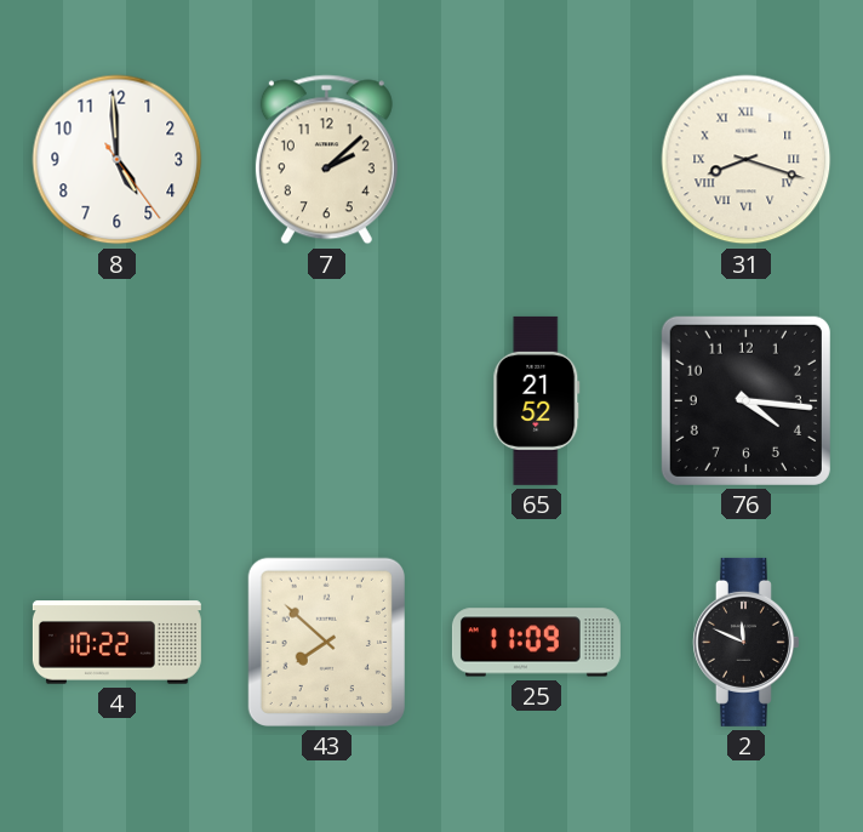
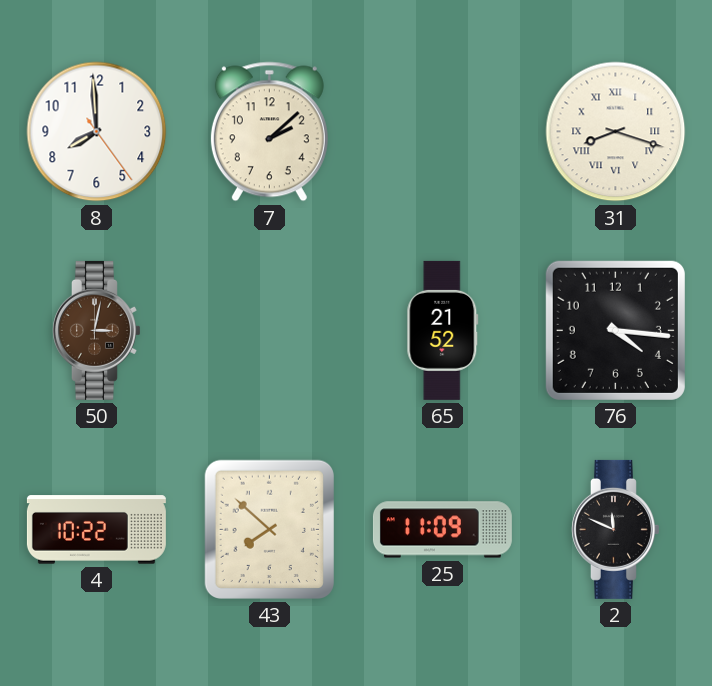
8: 4:59 -> 7:59
50: none -> 3:02
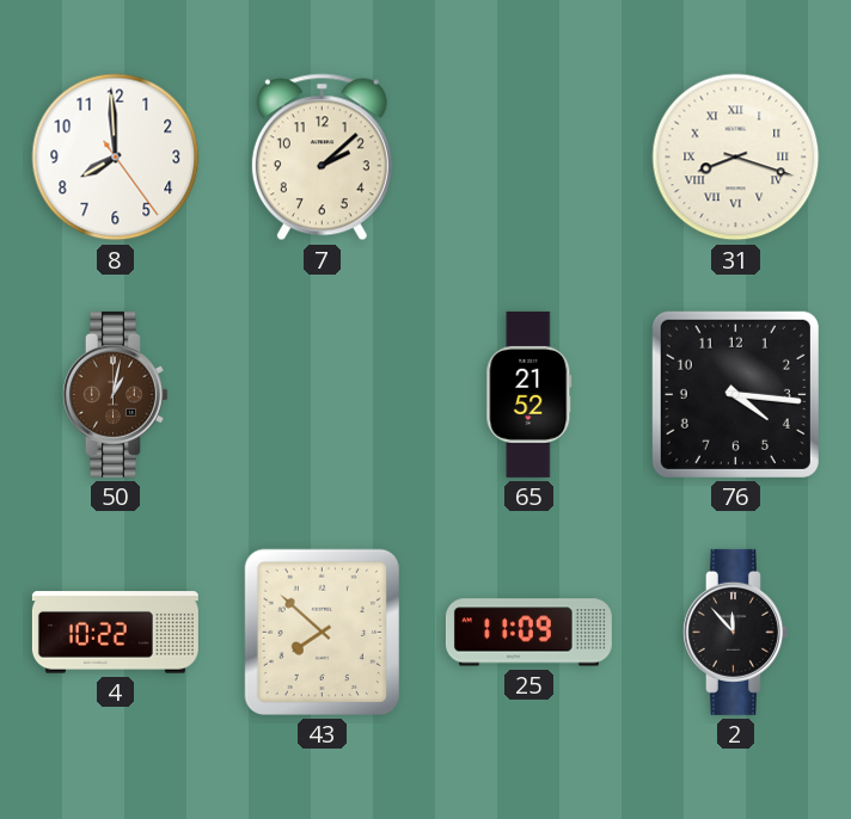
50: 3:02 -> 1:02
2: 11:49 -> 11:53
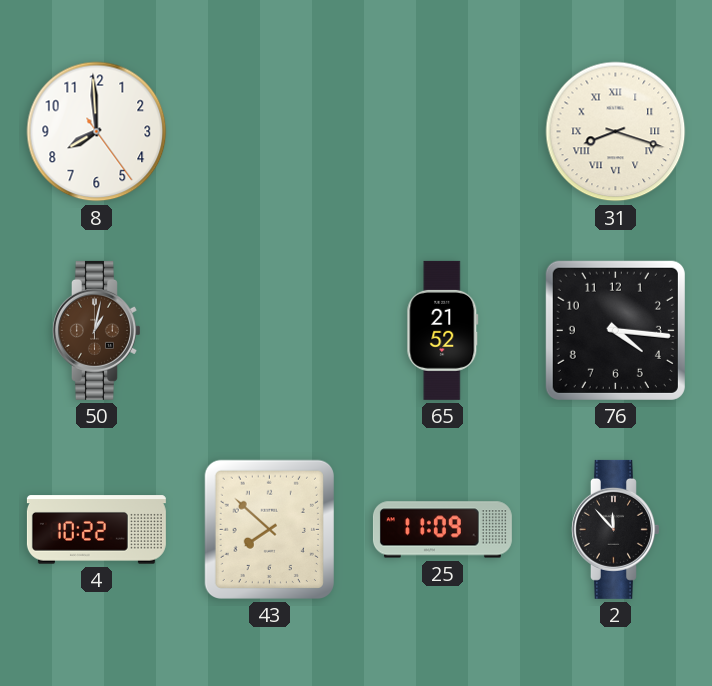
7: 2:08 -> none
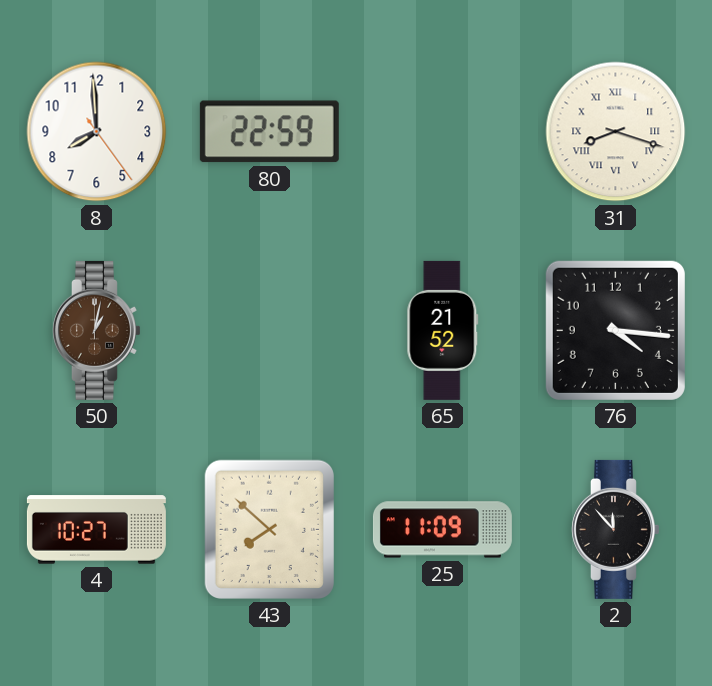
80: none -> 22:59
4: 10:22 -> 10:27
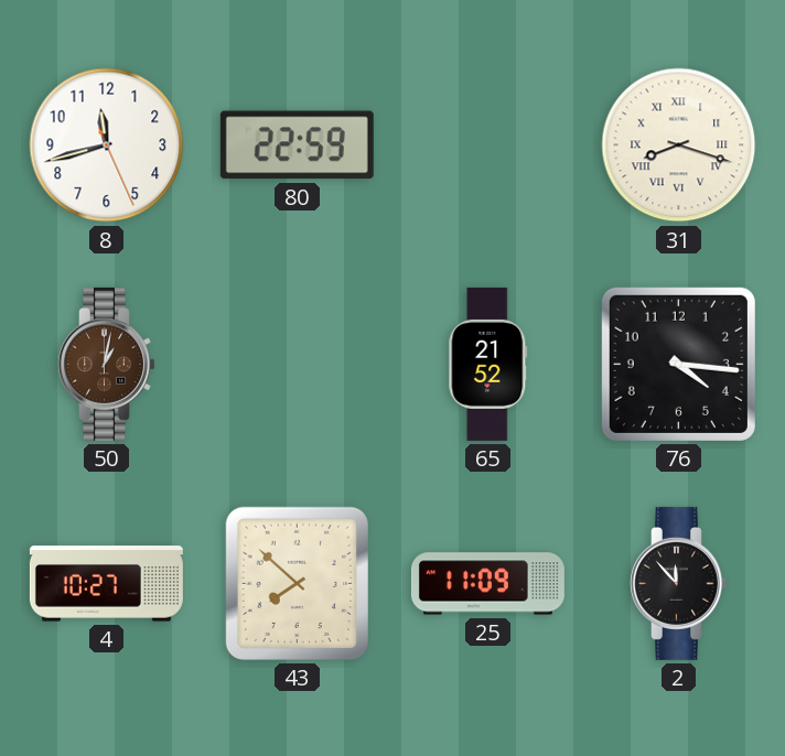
8: 7:59 -> 11:42
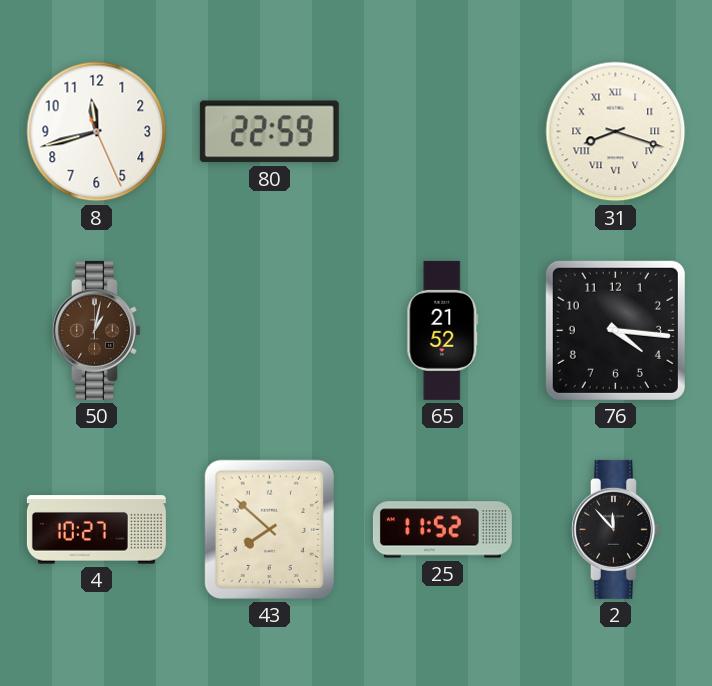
25: 11:09 -> 11:52
